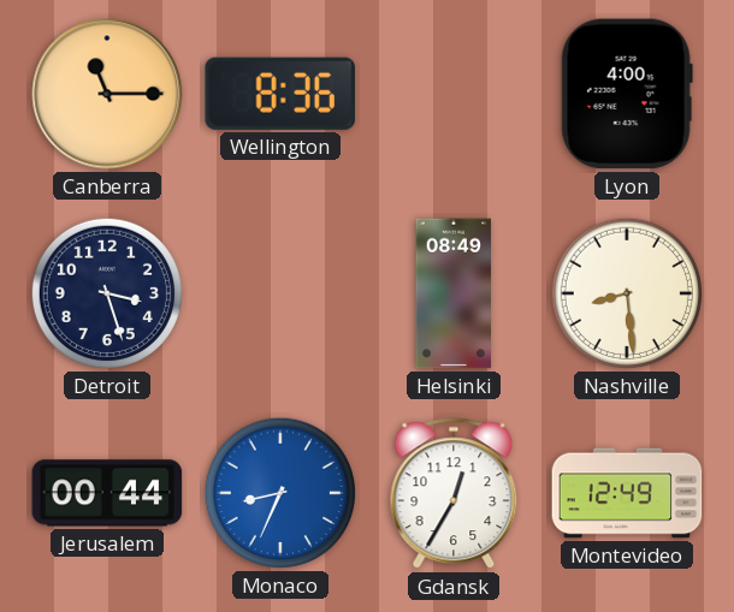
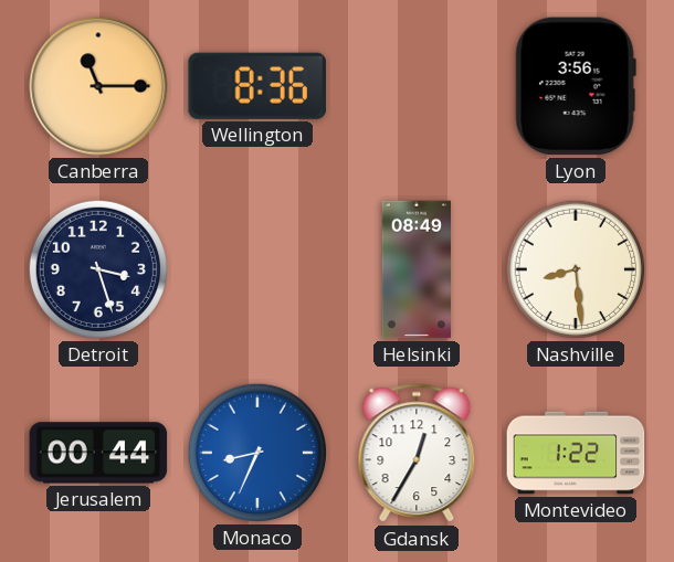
Lyon: 4:00 -> 3:56
Montevideo: 12:49 -> 1:22
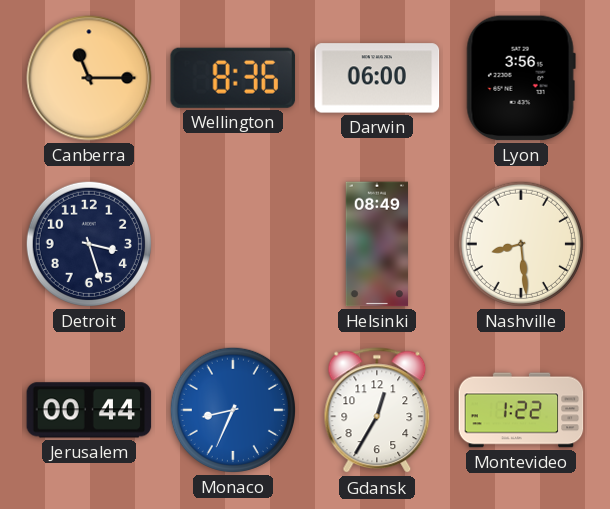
Darwin: none -> 06:00
